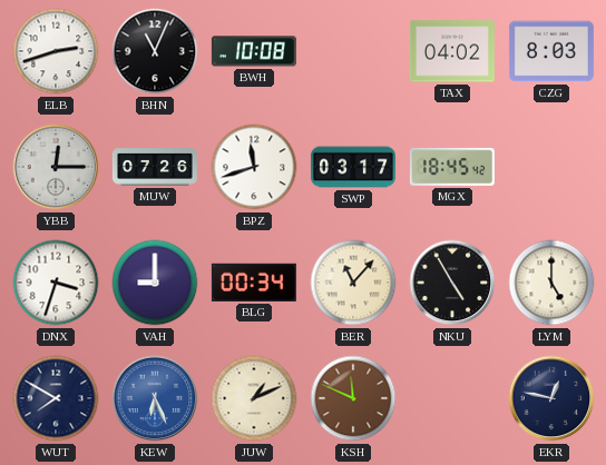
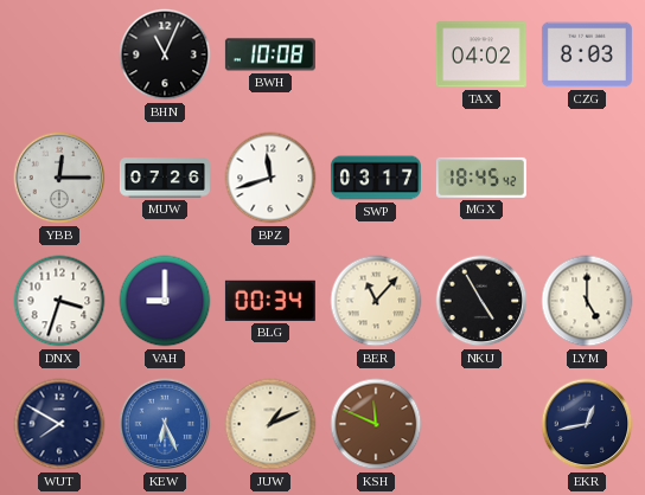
ELB: 2:42 -> none
EKR: 12:47 -> 12:43
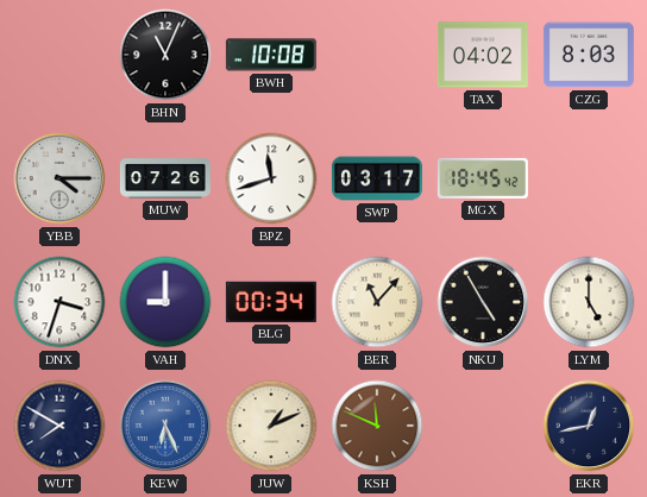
YBB: 12:15 -> 4:15
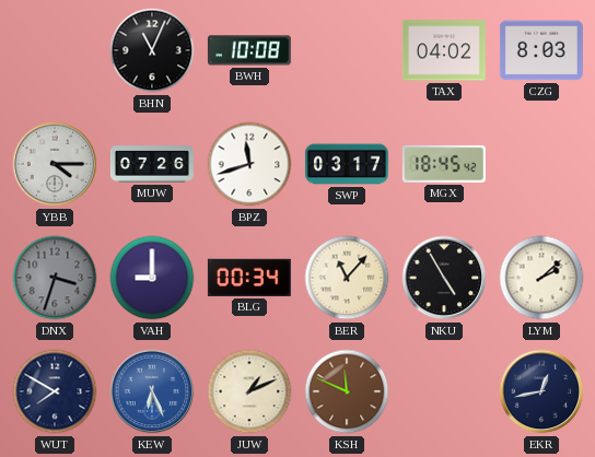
DNX dial: white -> grey
LYM: 5:00 -> 2:08
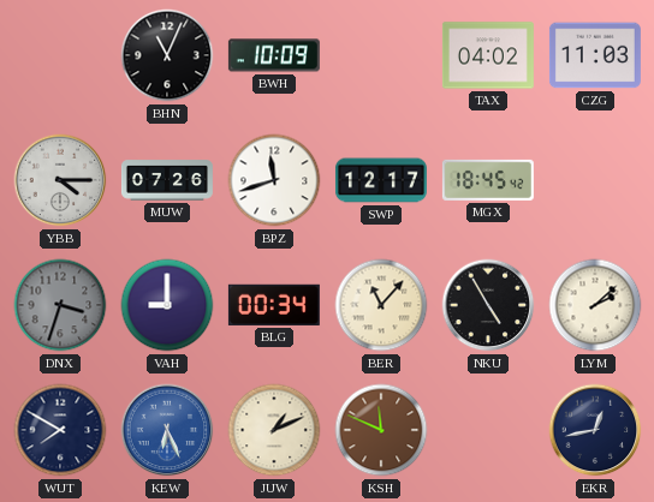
BWH: 10:08 -> 10:09
CZG: 8:03 -> 11:03
SWP: 03:17 -> 12:17
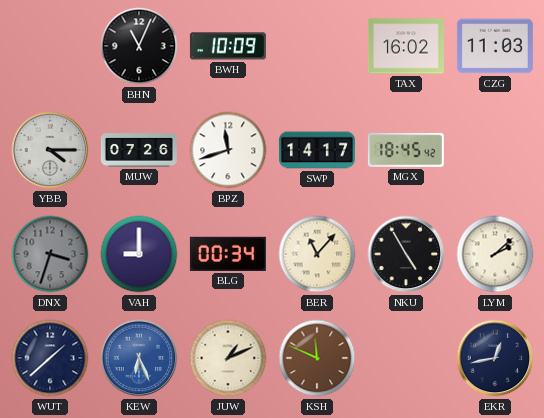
TAX: 04:02 -> 16:02
SWP: 12:17 -> 14:17
WUT: 7:50 -> 1:38
